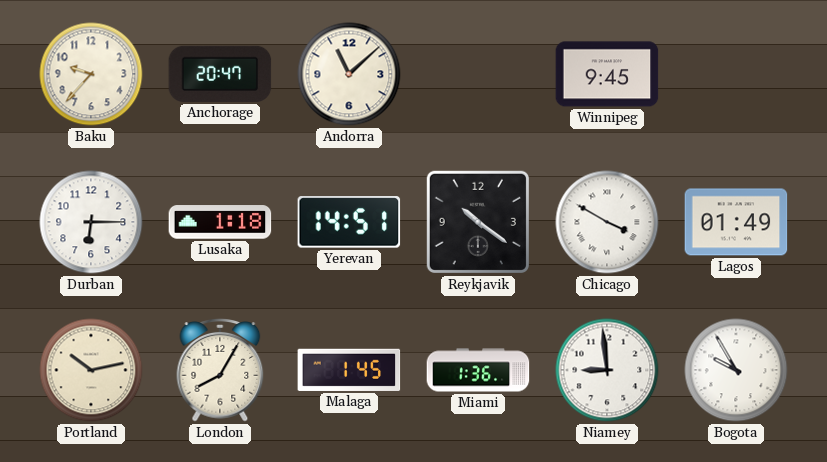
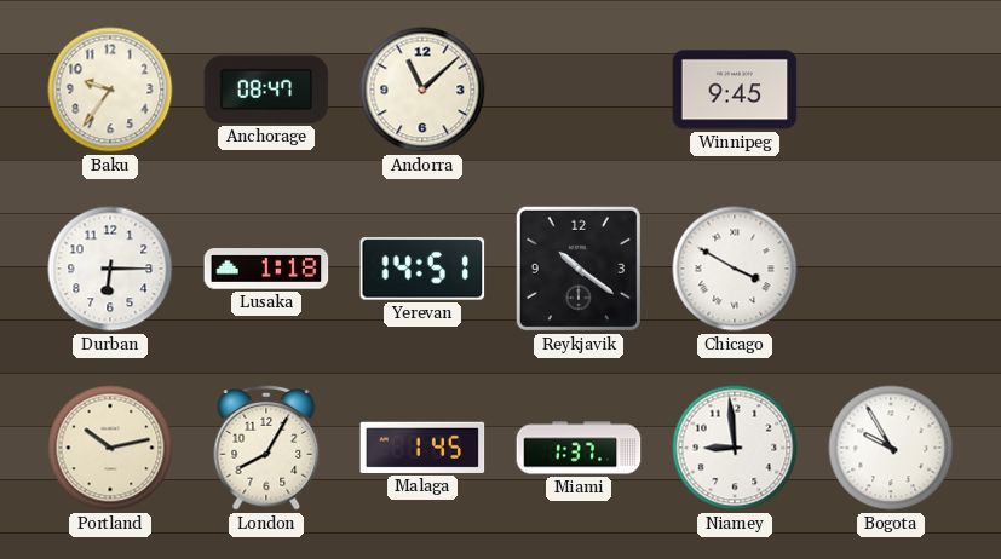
Baku: 9:37 -> 9:36
Anchorage: 20:47 -> 08:47
Lagos: 01:49 -> none
Miami: 1:36 -> 1:37
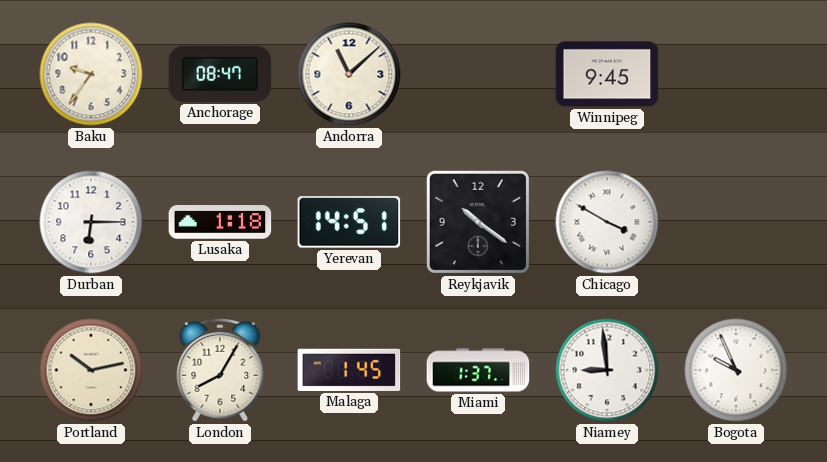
Bogota: 9:55 -> 9:56
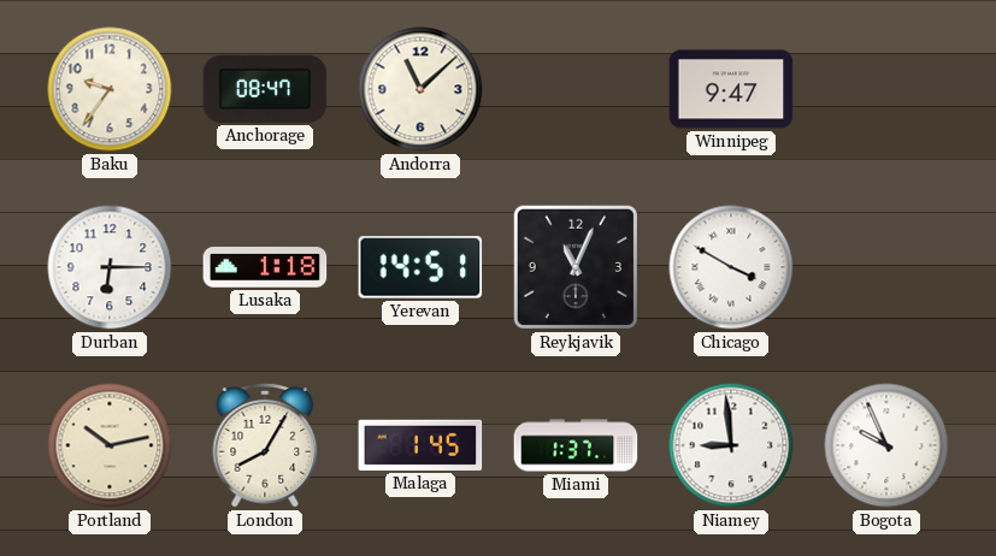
Winnipeg: 9:45 -> 9:47
Reykjavik: 10:21 -> 11:04
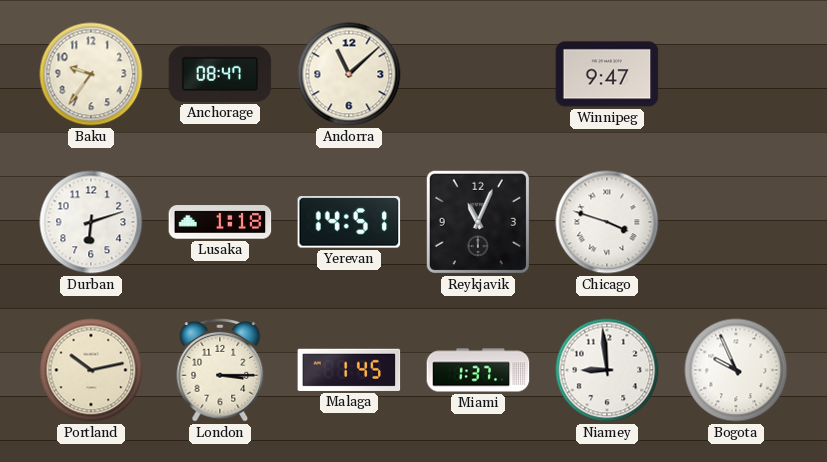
Durban: 6:15 -> 6:12
Chicago: 3:50 -> 3:48
London: 8:05 -> 3:15
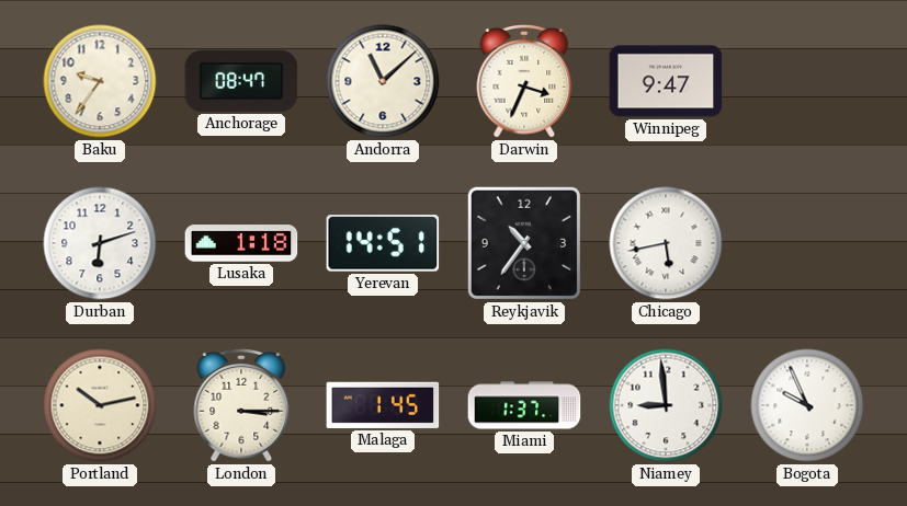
Darwin: none -> 3:34
Reykjavik: 11:04 -> 10:36
Chicago: 3:48 -> 5:43
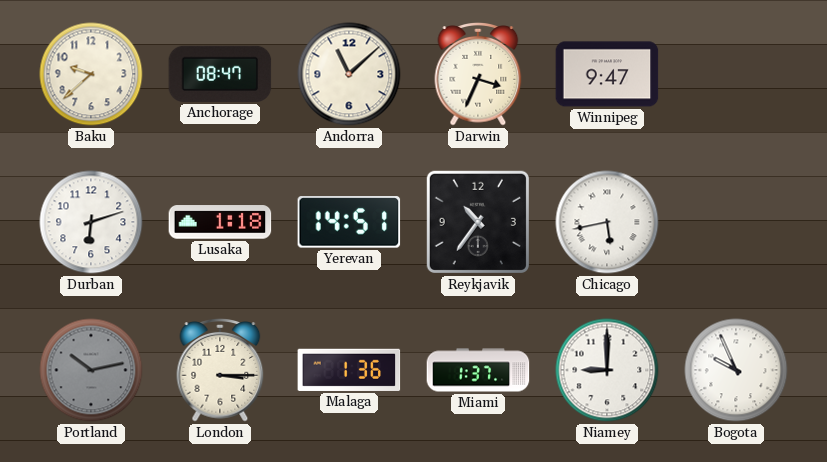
Baku: 9:36 -> 9:38
Portland dial: cream -> grey
Malaga: 1:45 -> 1:36
Niamey: 8:59 -> 9:00
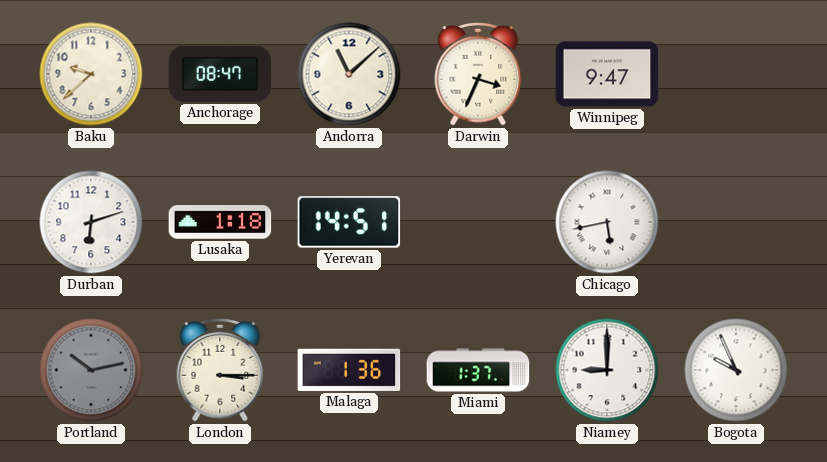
Reykjavik: 10:36 -> none
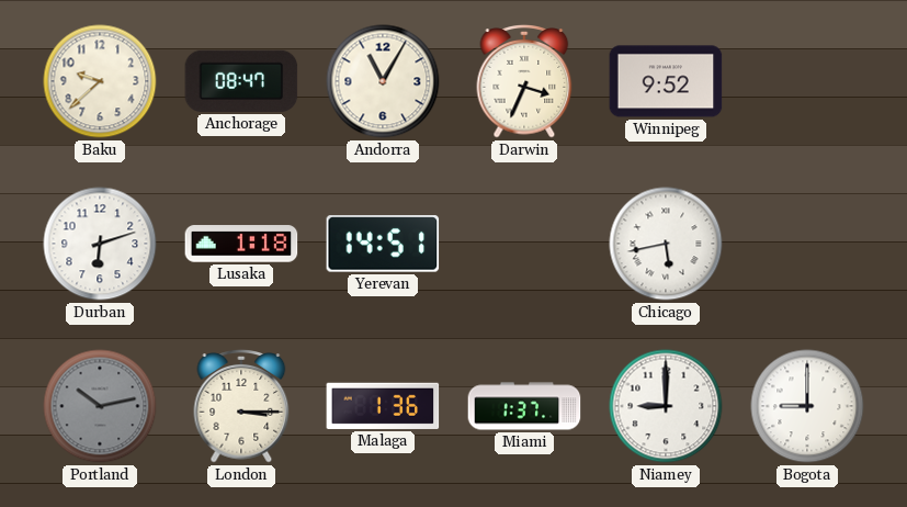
Andorra: 11:08 -> 11:05
Winnipeg: 9:47 -> 9:52
Bogota: 9:56 -> 9:00
